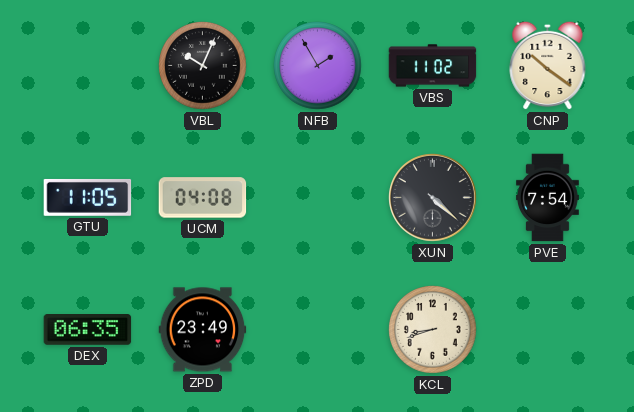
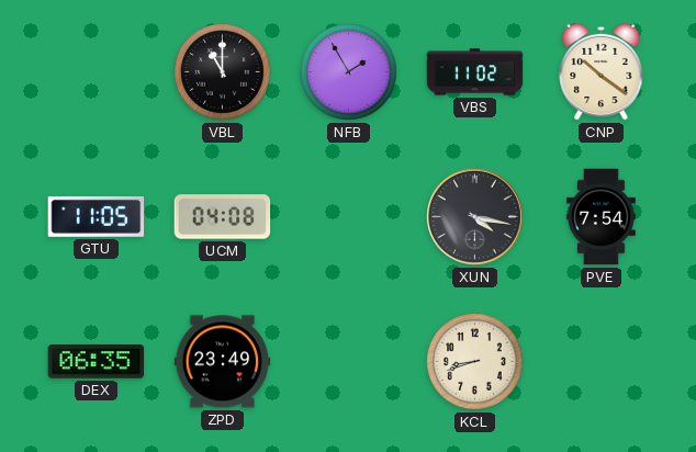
VBL: 10:04 -> 11:00
XUN: 4:22 -> 4:17
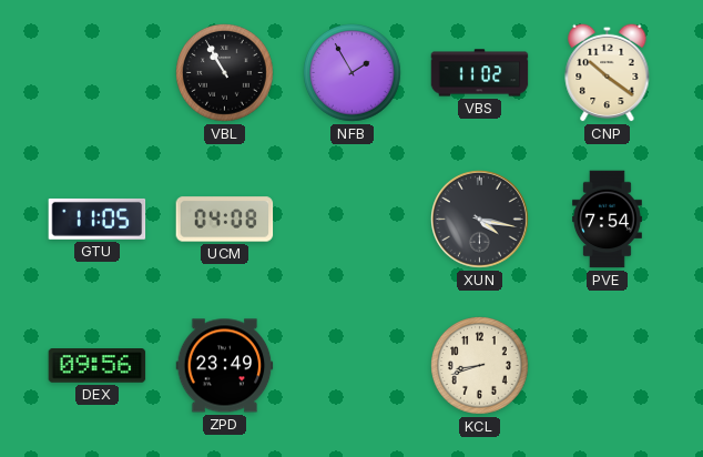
VBL: 11:00 -> 10:55
DEX: 06:35 -> 09:56
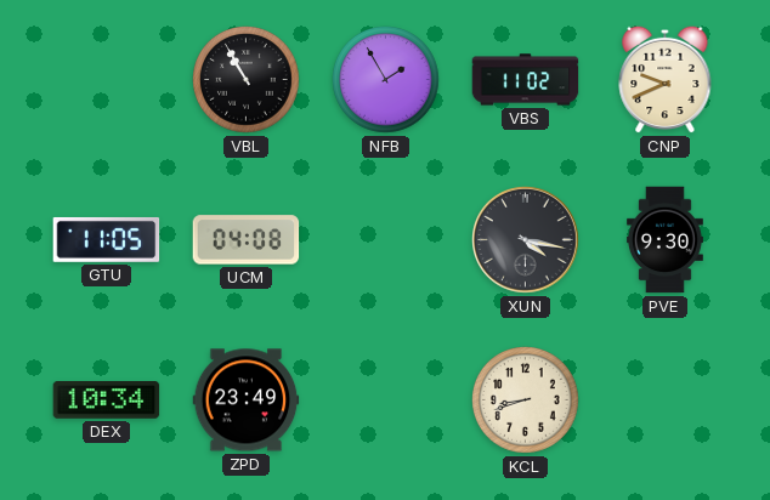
CNP: 10:21 -> 9:41
PVE: 7:54 -> 9:30
DEX: 09:56 -> 10:34
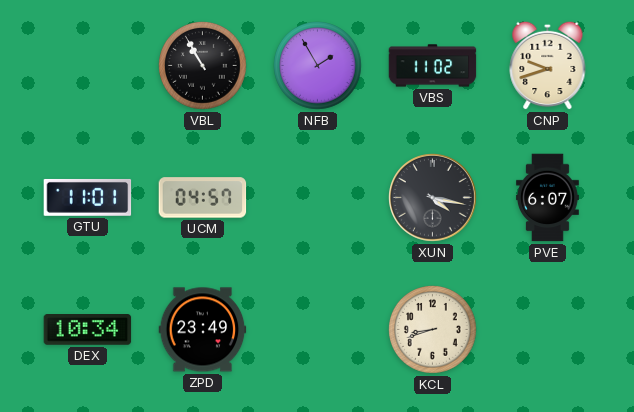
CNP: 9:41 -> 9:42
GTU: 11:05 -> 11:01
UCM: 04:08 -> 04:57
PVE: 9:30 -> 6:07
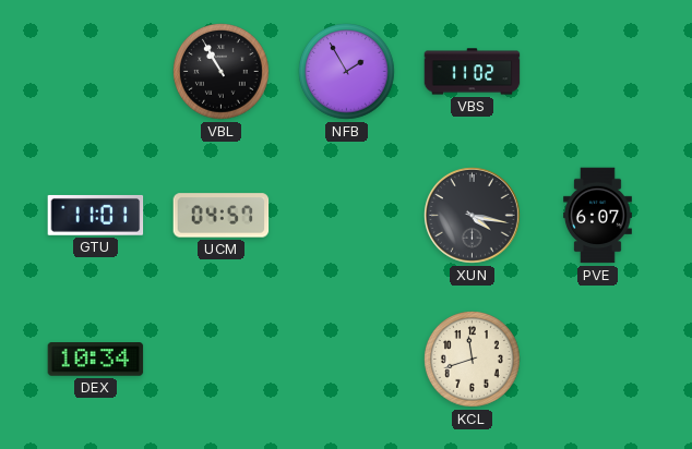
CNP: 9:42 -> none
ZPD: 23:49 -> none
KCL: 8:42 -> 11:42
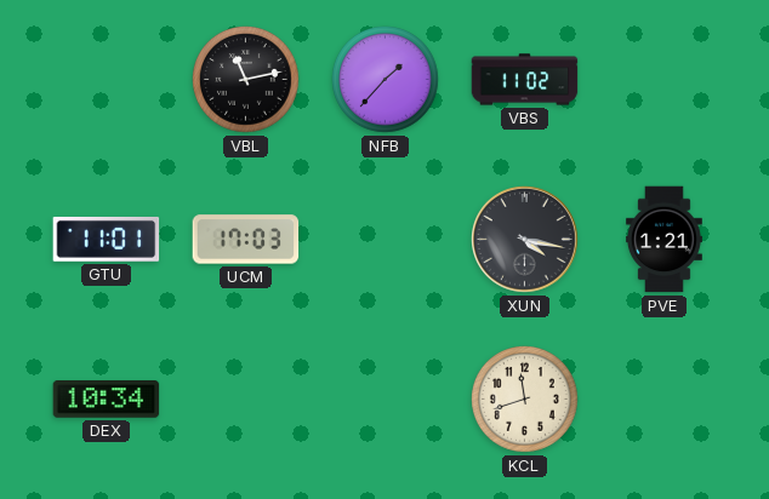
VBL: 10:55 -> 11:13
NFB: 1:55 -> 1:37
UCM: 04:57 -> 17:03
PVE: 6:07 -> 1:21
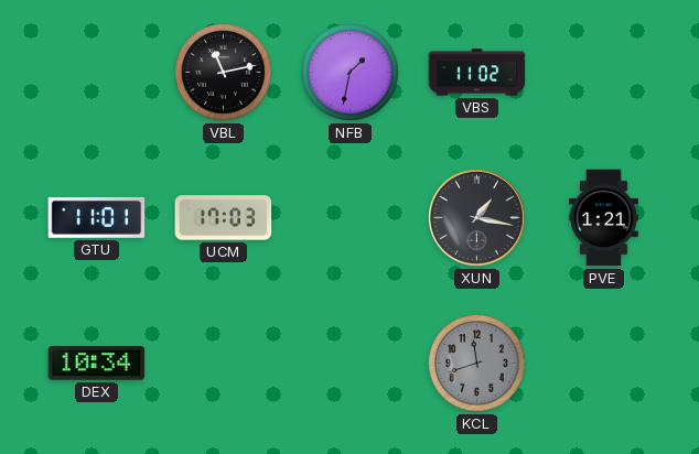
NFB: 1:37 -> 1:32
XUN: 4:17 -> 1:17
KCL dial: cream -> grey
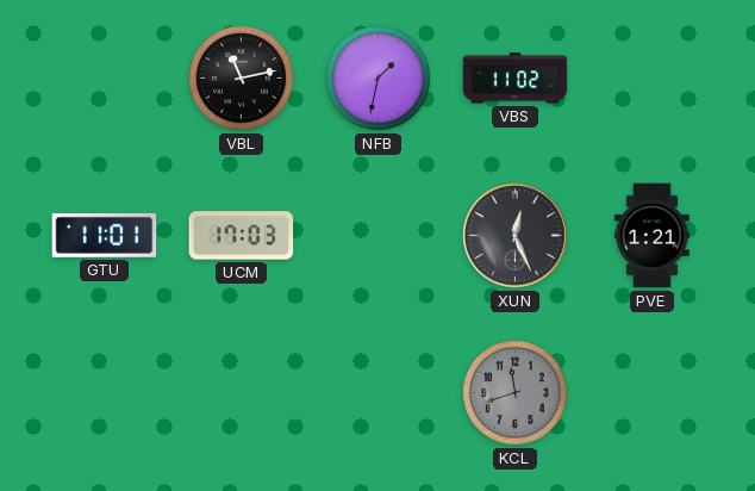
XUN: 1:17 -> 12:26
DEX: 10:34 -> none
